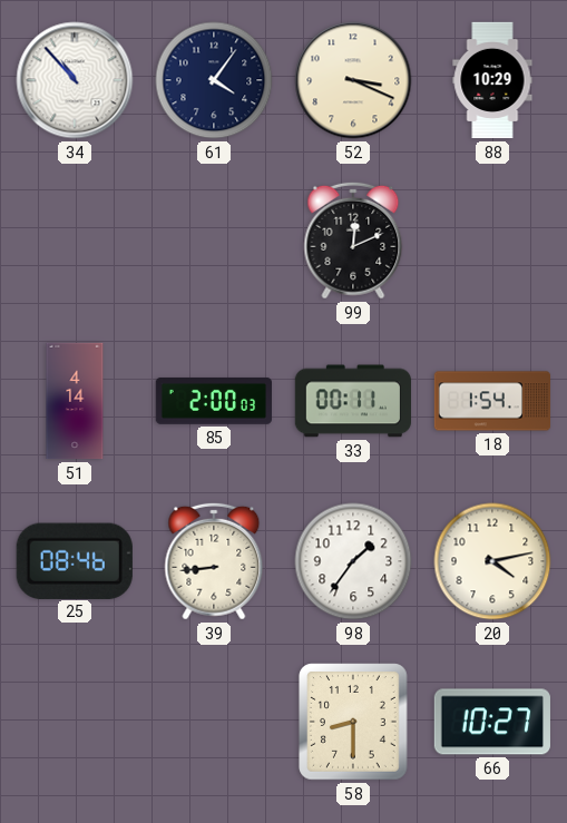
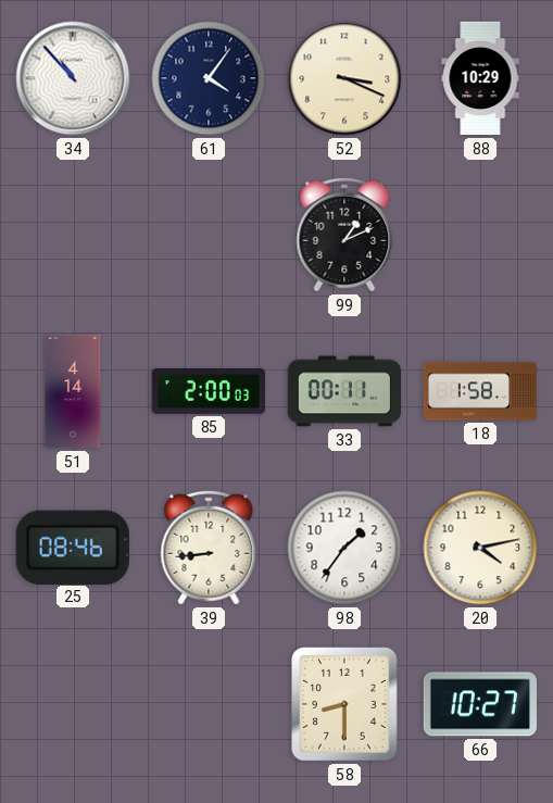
99: 12:11 -> 1:11
18: 1:54 -> 1:58
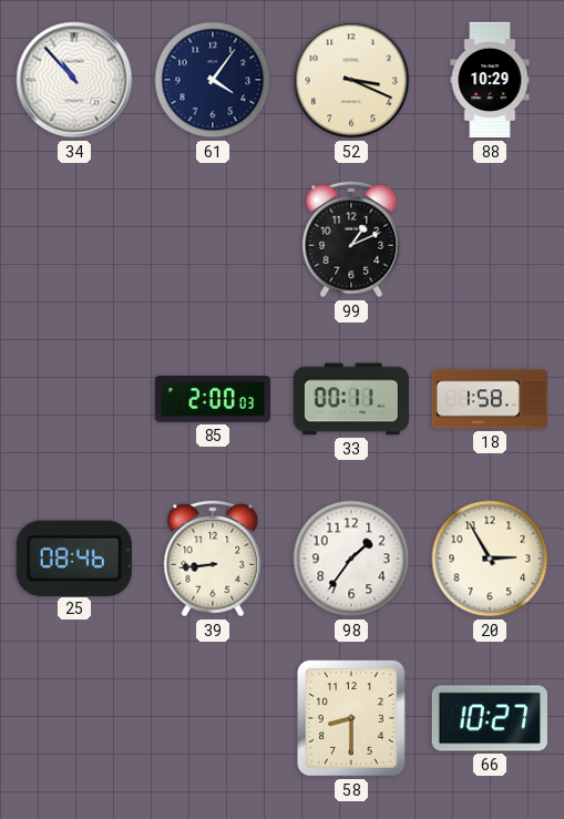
51: 4:14 -> none
20: 4:13 -> 2:55
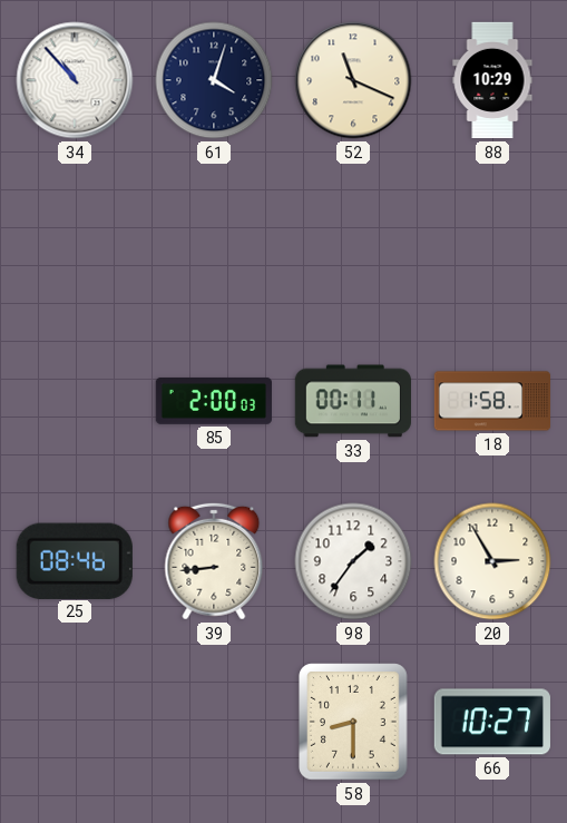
61: 4:06 -> 4:03
52: 3:19 -> 11:19
99: 1:11 -> none
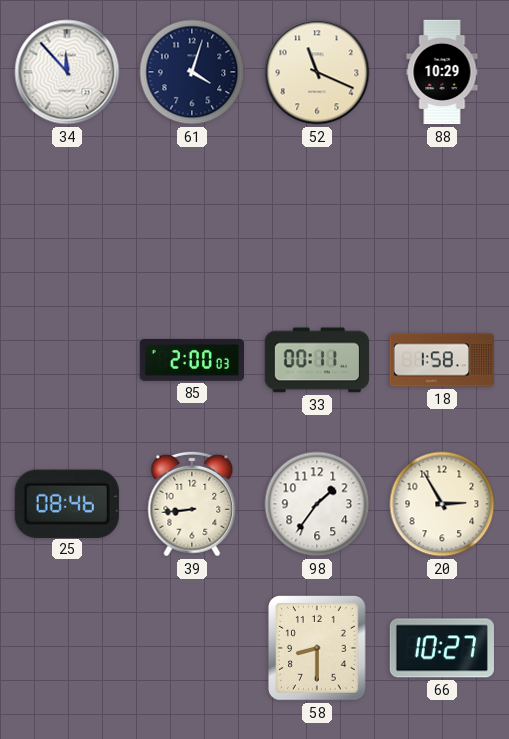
34: 10:53 -> 11:53
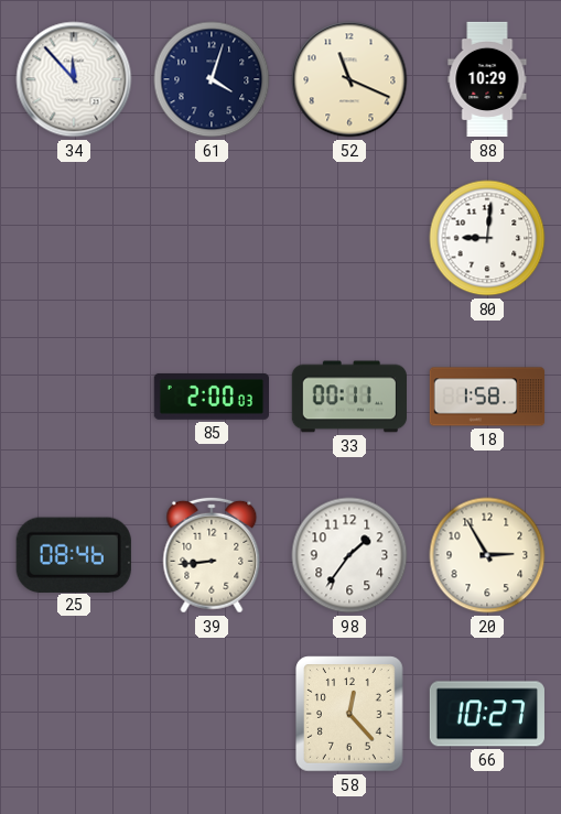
80: none -> 9:01
58: 8:30 -> 12:23
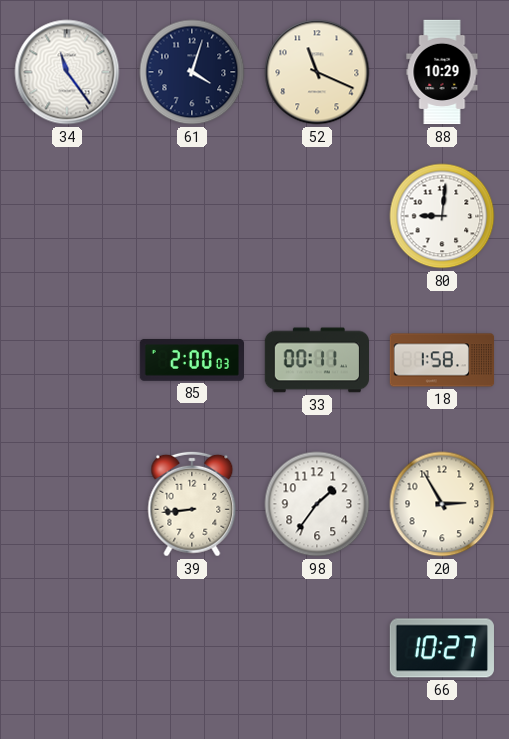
34: 11:53 -> 11:24
25: 08:46 -> none
58: 12:23 -> none
